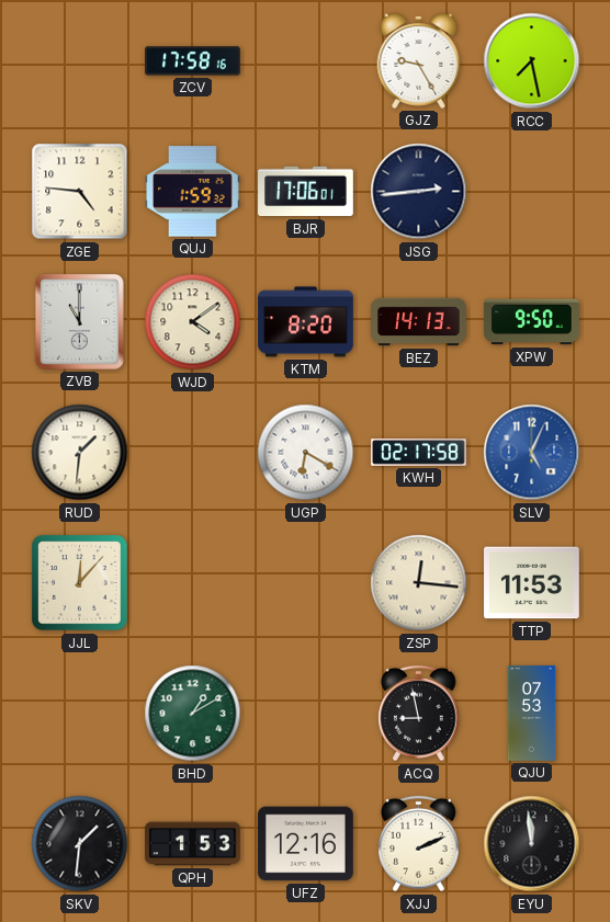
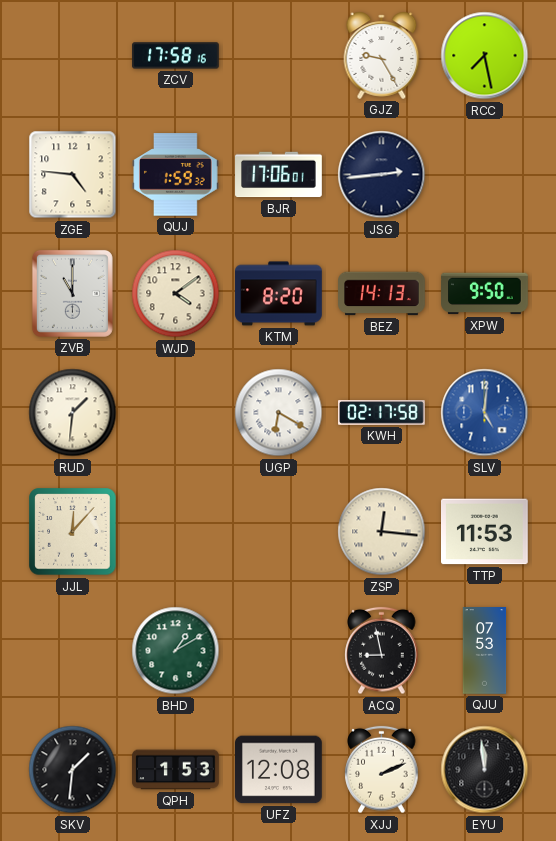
SLV: 5:04 -> 5:01
UFZ: 12:16 -> 12:08
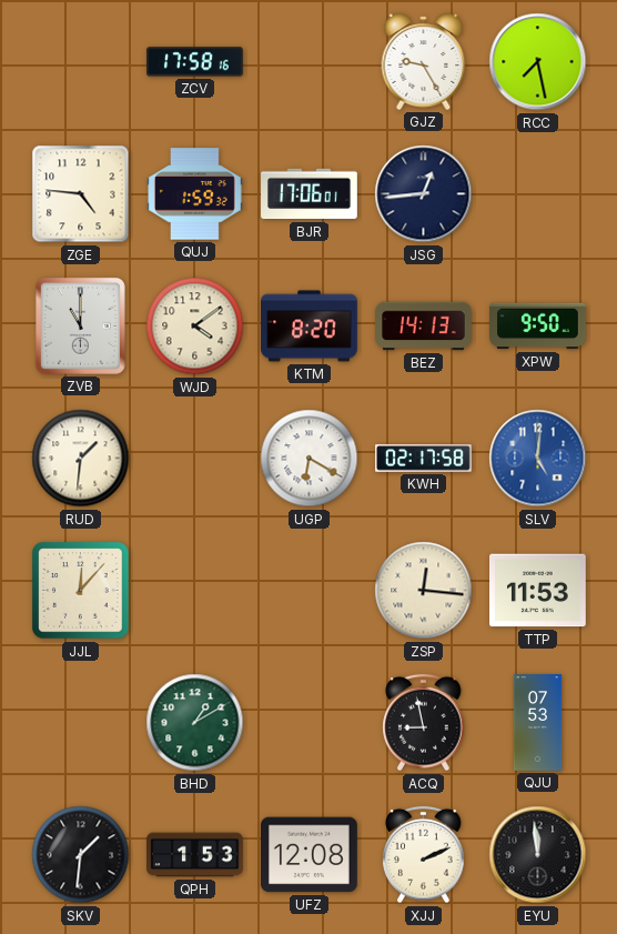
JSG: 2:44 -> 12:44
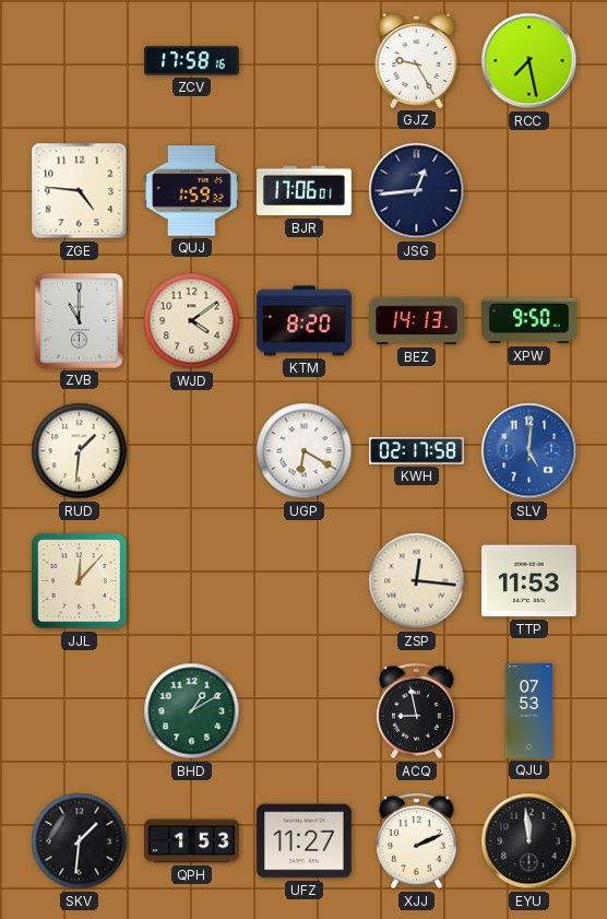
UFZ: 12:08 -> 11:27
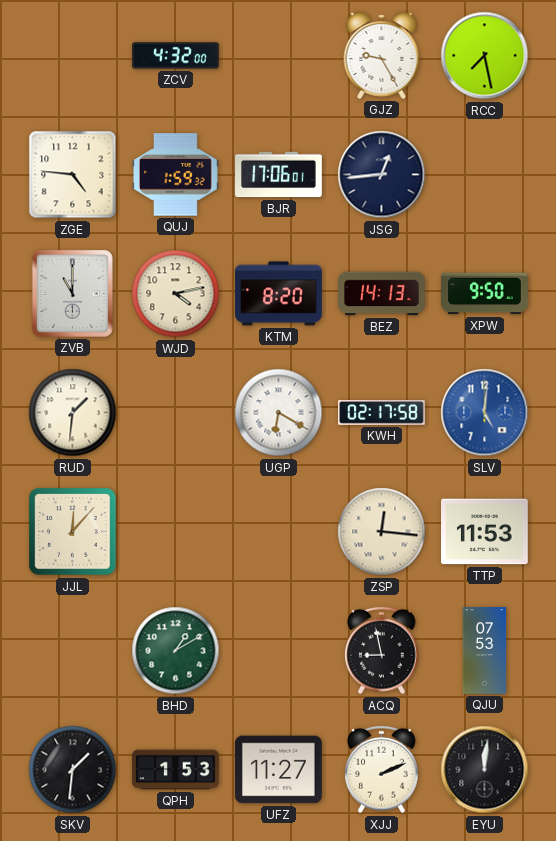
ZCV: 17:58 -> 4:32
WJD: 4:09 -> 4:13
EYU: 11:59 -> 12:01
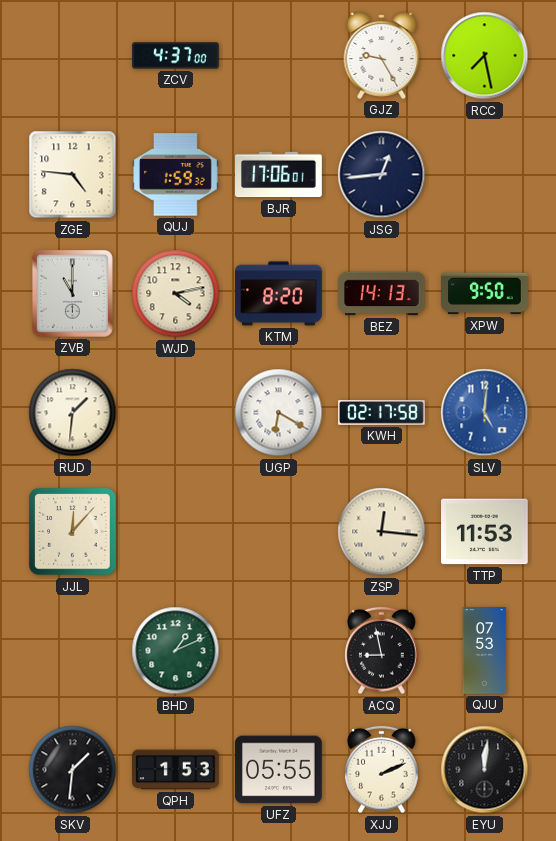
ZCV: 4:32 -> 4:37
BHD: 1:10 -> 1:11
UFZ: 11:27 -> 05:55
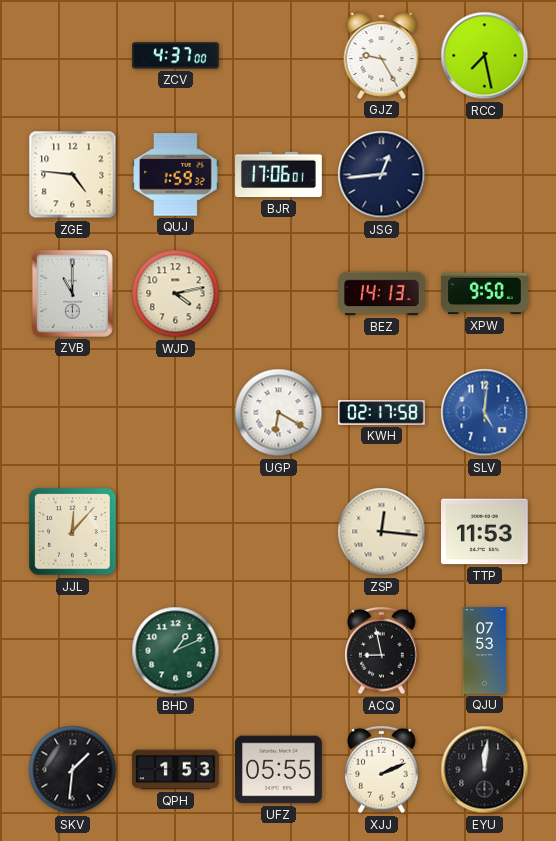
KTM: 8:20 -> none
RUD: 1:31 -> none
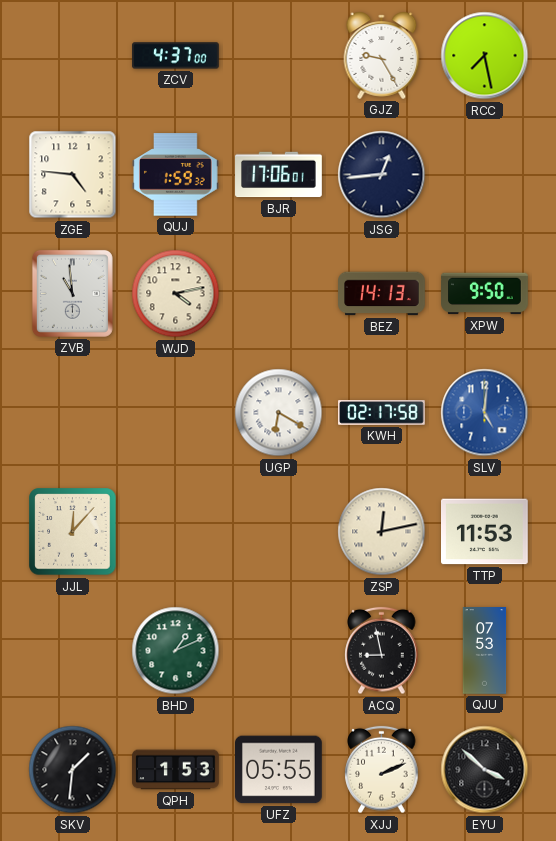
ZVB: 11:00 -> 10:59
ZSP: 12:16 -> 12:13
EYU: 12:01 -> 3:52
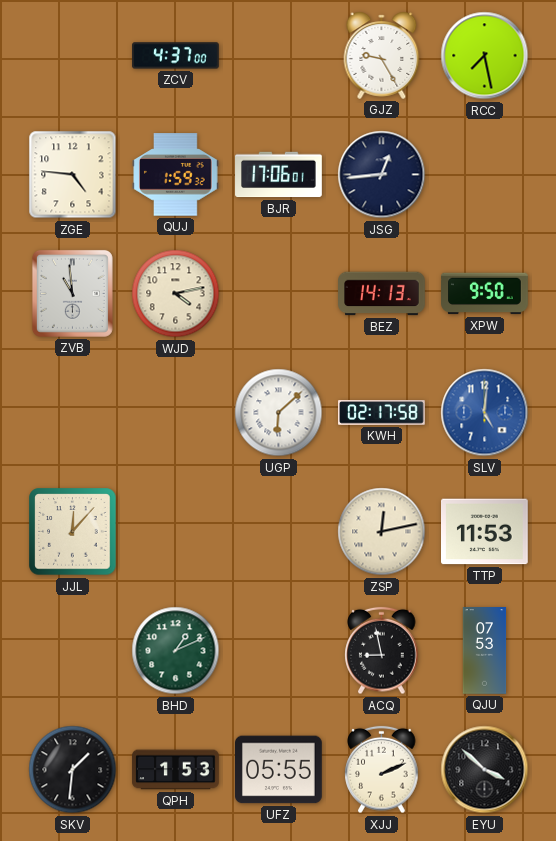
UGP: 6:20 -> 6:08
